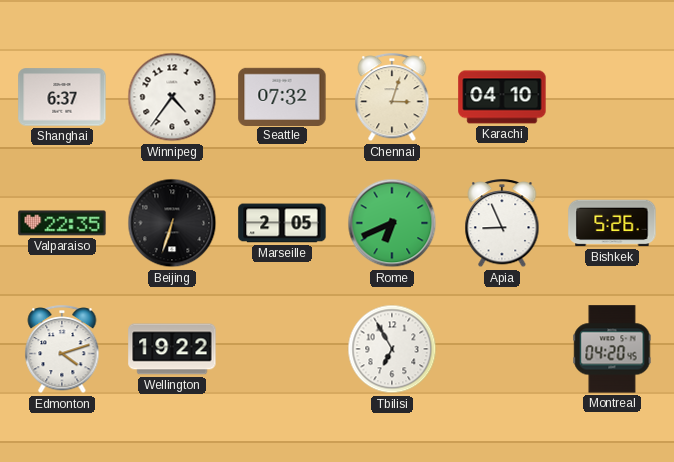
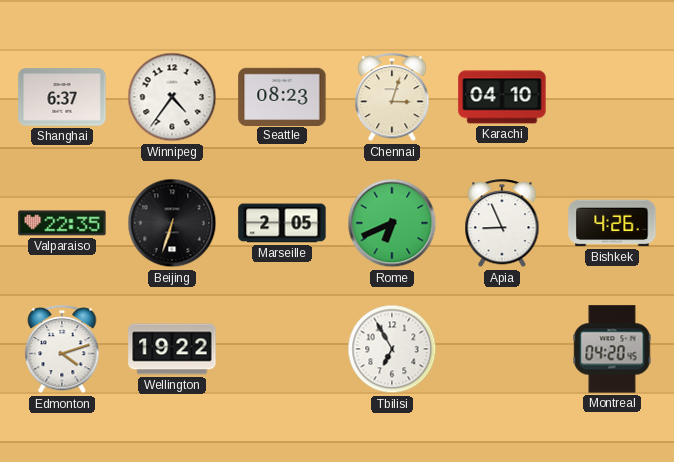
Seattle: 07:32 -> 08:23
Bishkek: 5:26 -> 4:26
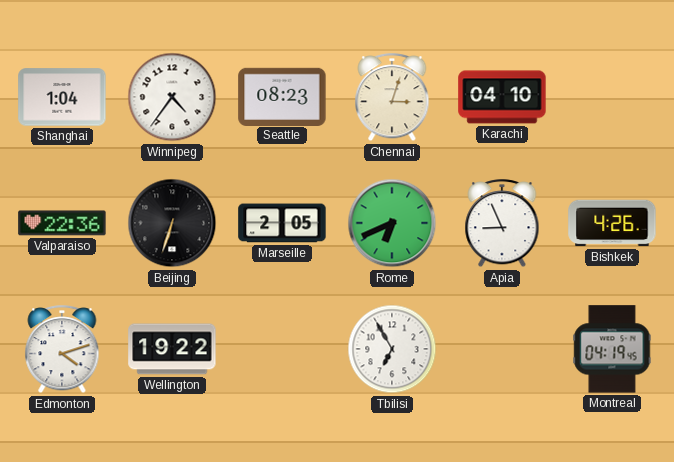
Shanghai: 6:37 -> 1:04
Valparaiso: 22:35 -> 22:36
Montreal: 04:20 -> 04:19
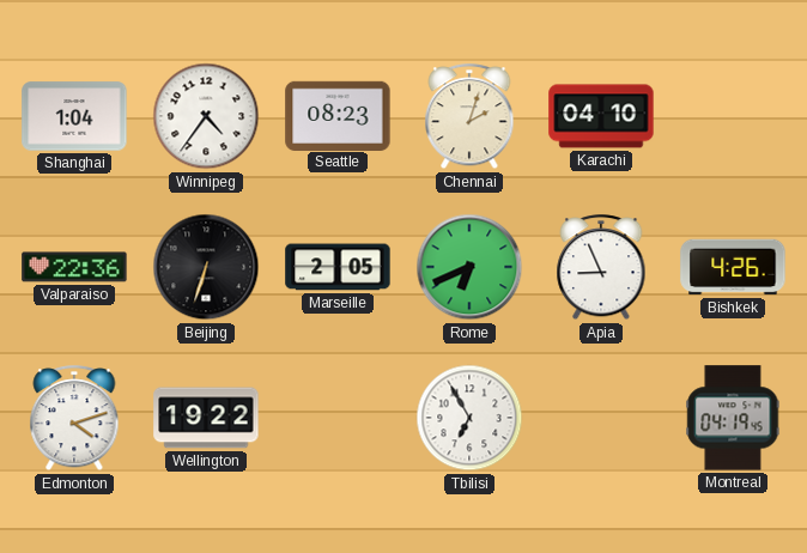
Chennai: 3:03 -> 2:03
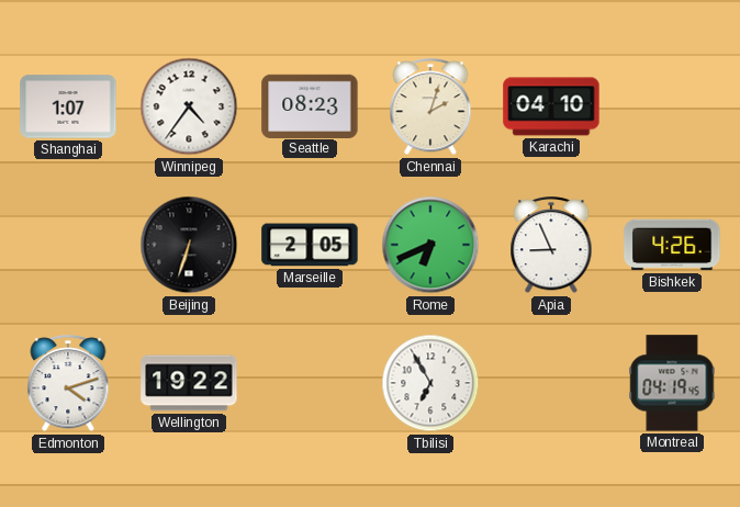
Shanghai: 1:04 -> 1:07
Valparaiso: 22:36 -> none
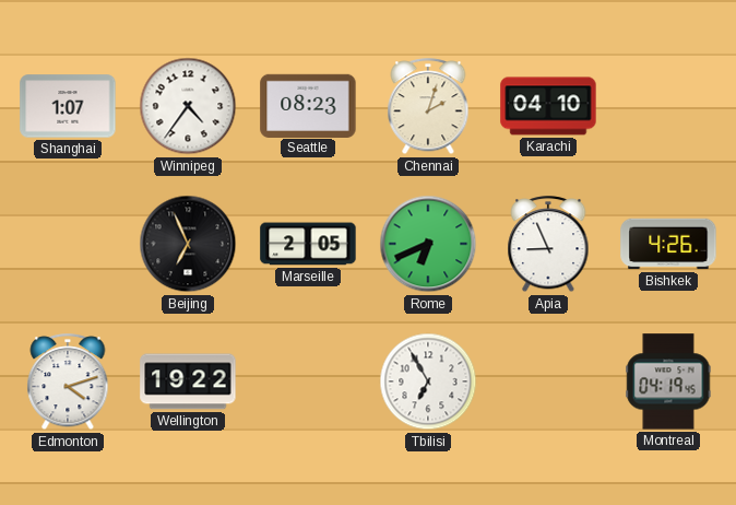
Beijing: 6:33 -> 6:56
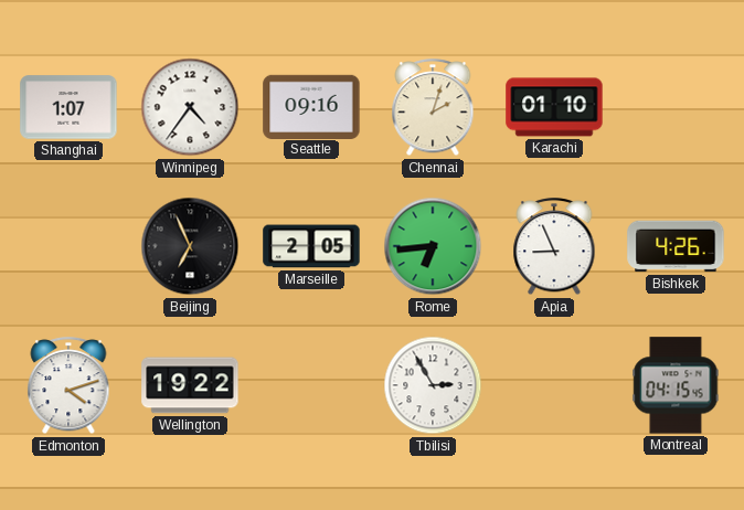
Seattle: 08:23 -> 09:16
Karachi: 04:10 -> 01:10
Rome: 6:41 -> 6:44
Tbilisi: 6:55 -> 2:55
Montreal: 04:19 -> 04:15
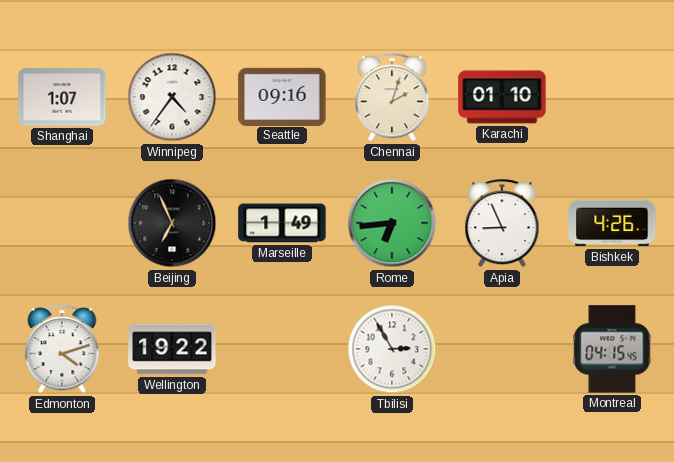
Marseille: 2:05 -> 1:49
